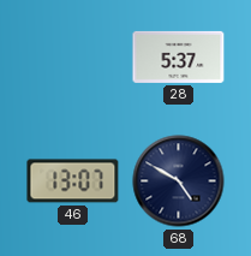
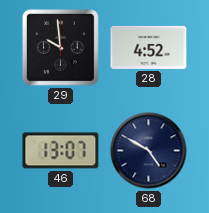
29: none -> 9:59
28: 5:37 -> 4:52
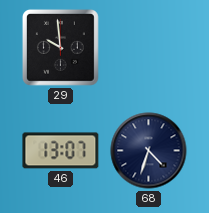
28: 4:52 -> none
68: 4:50 -> 4:33
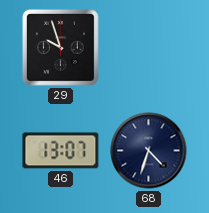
29: 9:59 -> 9:57
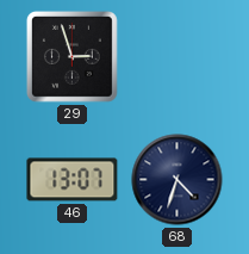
29: 9:57 -> 2:57
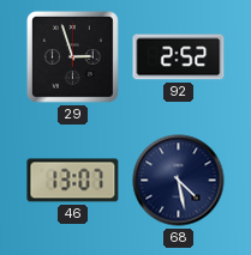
92: none -> 2:52
68: 4:33 -> 4:28
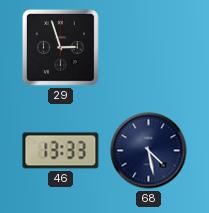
92: 2:52 -> none
46: 13:07 -> 13:33
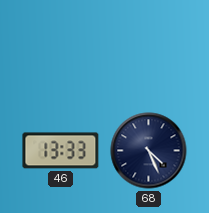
29: 2:57 -> none
68: 4:28 -> 4:26
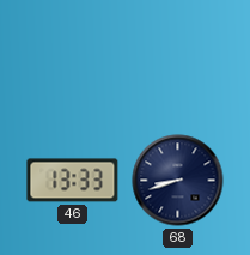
68: 4:26 -> 8:42
